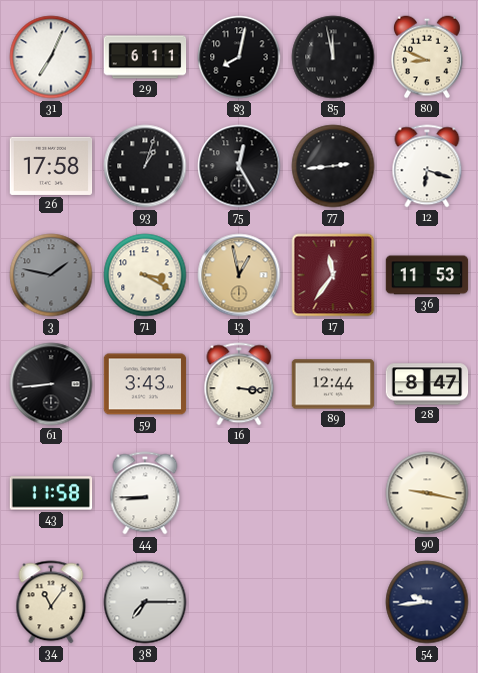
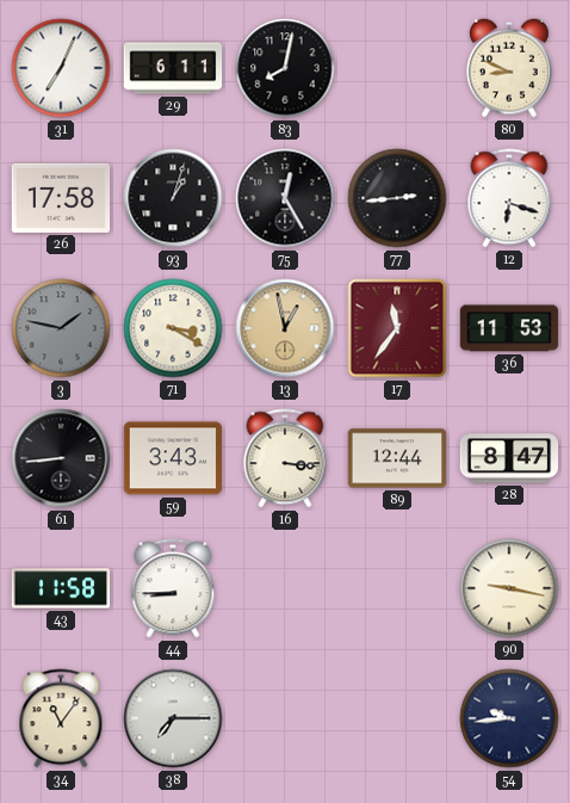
85: 11:58 -> none
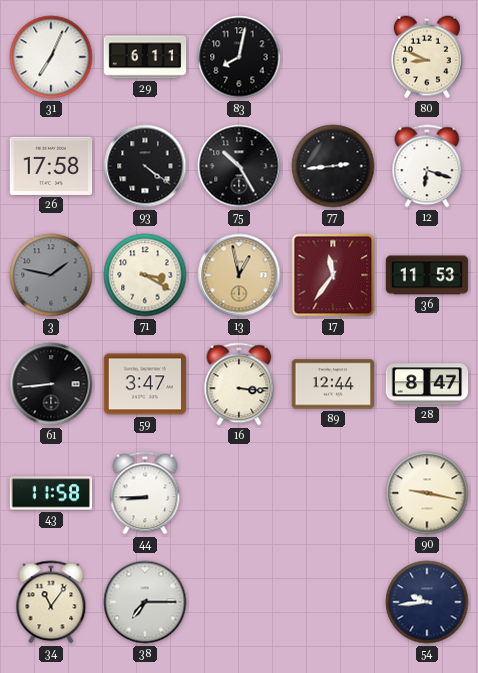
93: 1:03 -> 4:21
75: 12:25 -> 10:25
59: 3:43 -> 3:47
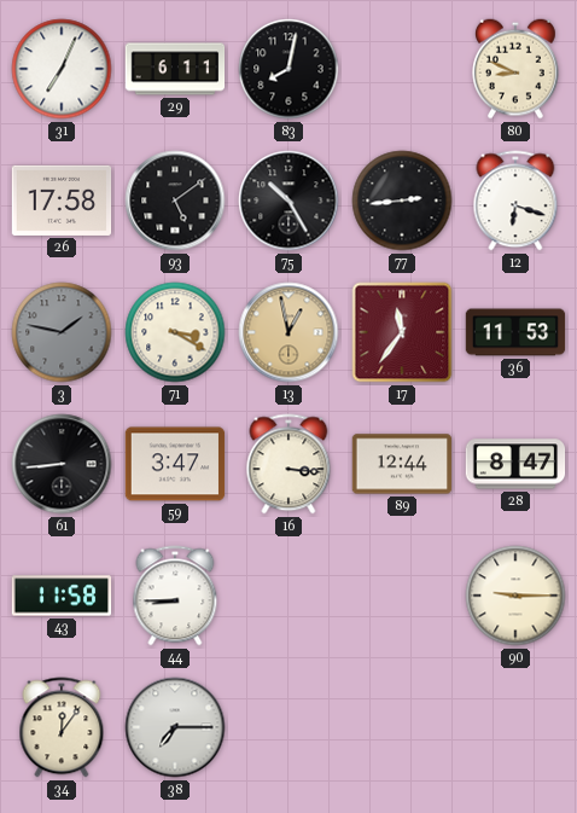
93: 4:21 -> 5:09
90: 9:17 -> 9:15
34: 11:06 -> 12:06
54: 9:44 -> none
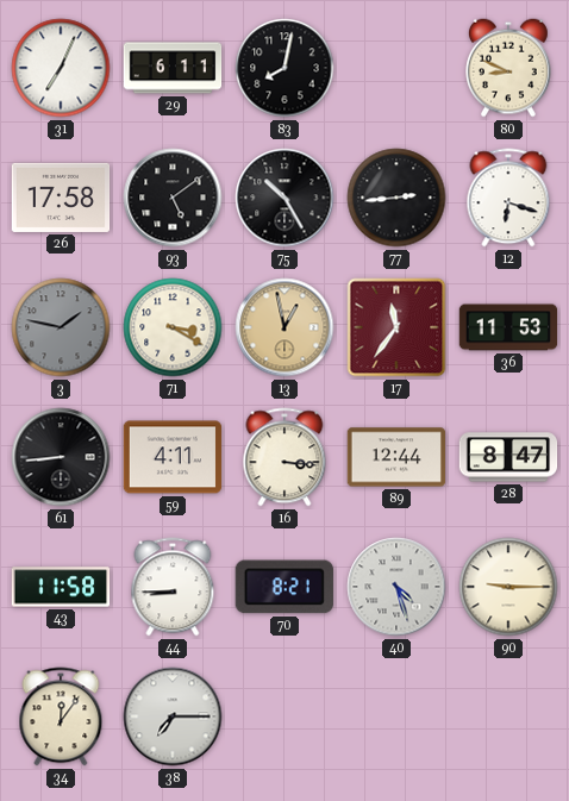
59: 3:47 -> 4:11
70: none -> 8:21
40: none -> 4:27
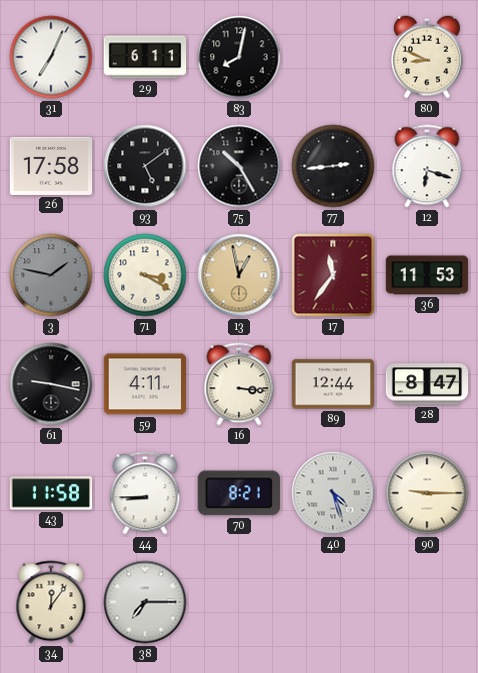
61: 8:44 -> 9:17
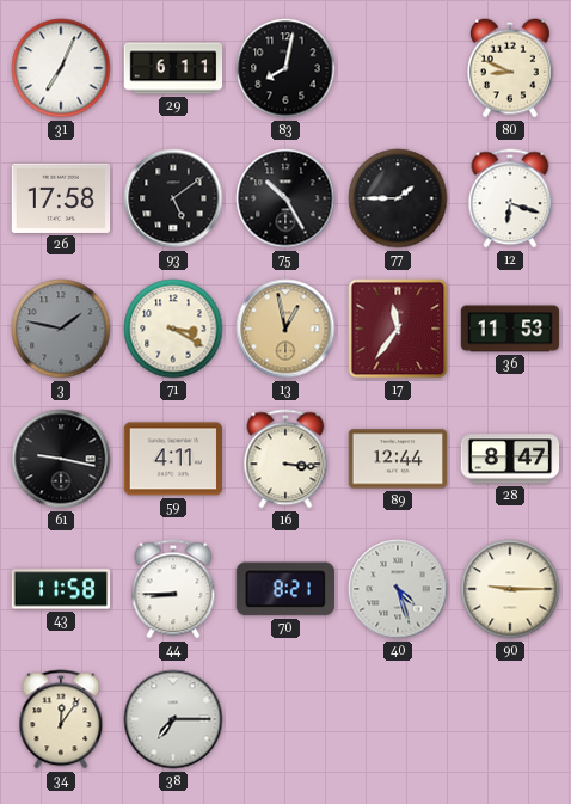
77: 2:44 -> 1:45
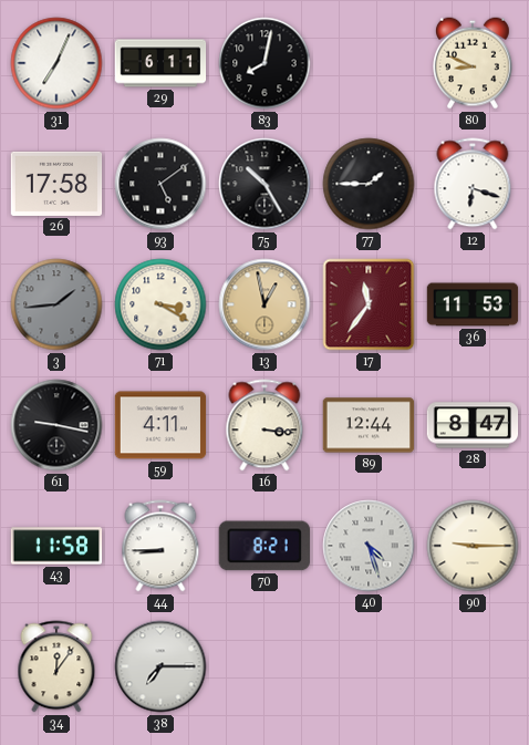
3: 1:47 -> 1:44
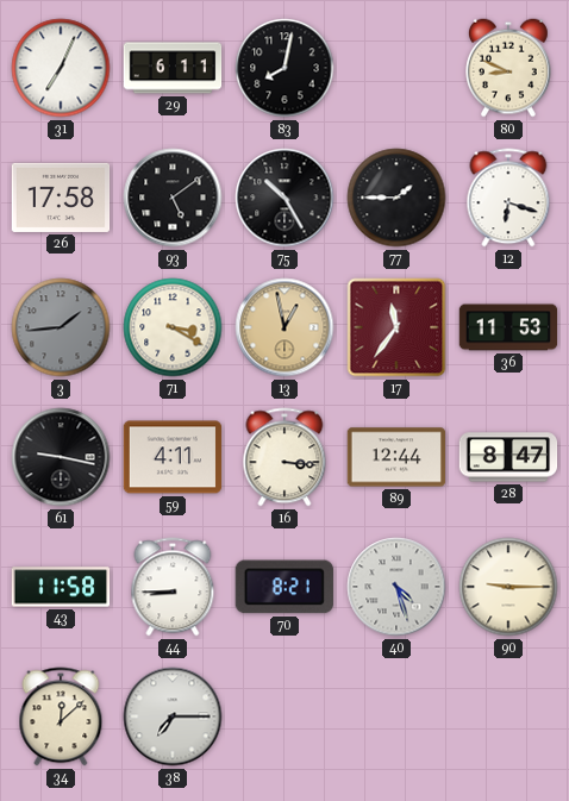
34: 12:06 -> 12:08
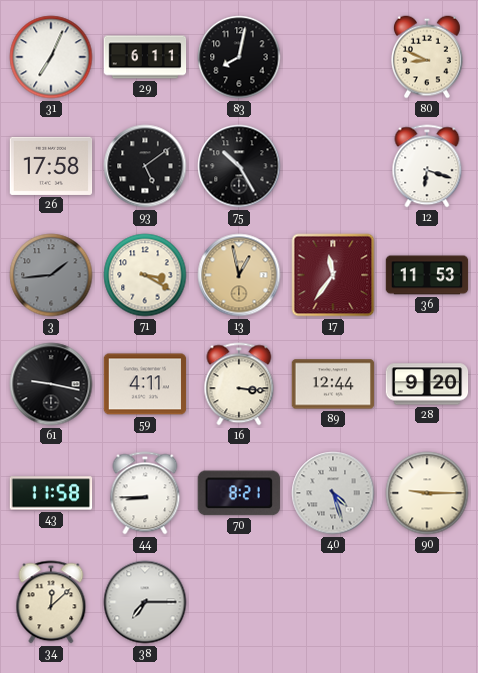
77: 1:45 -> none
28: 8:47 -> 9:20
